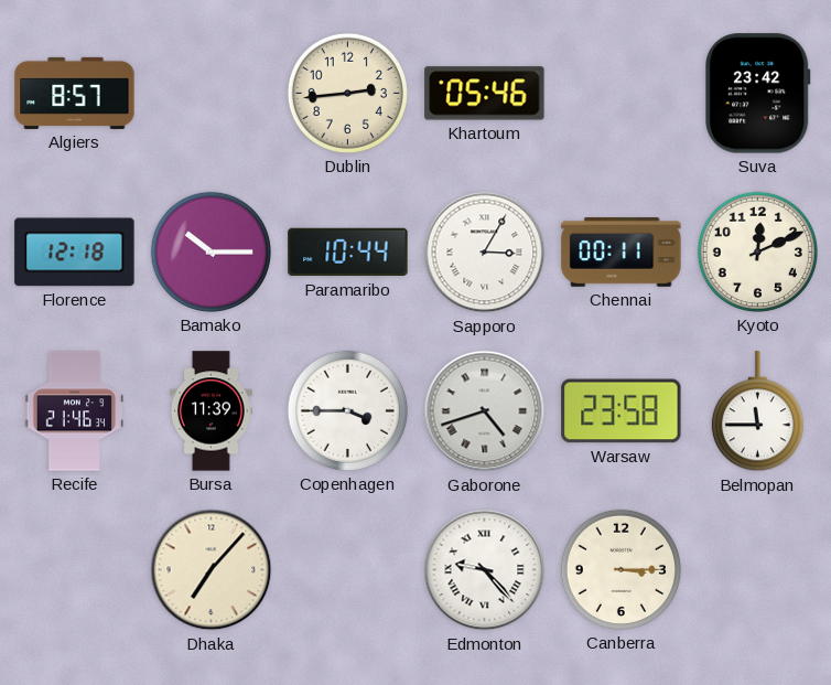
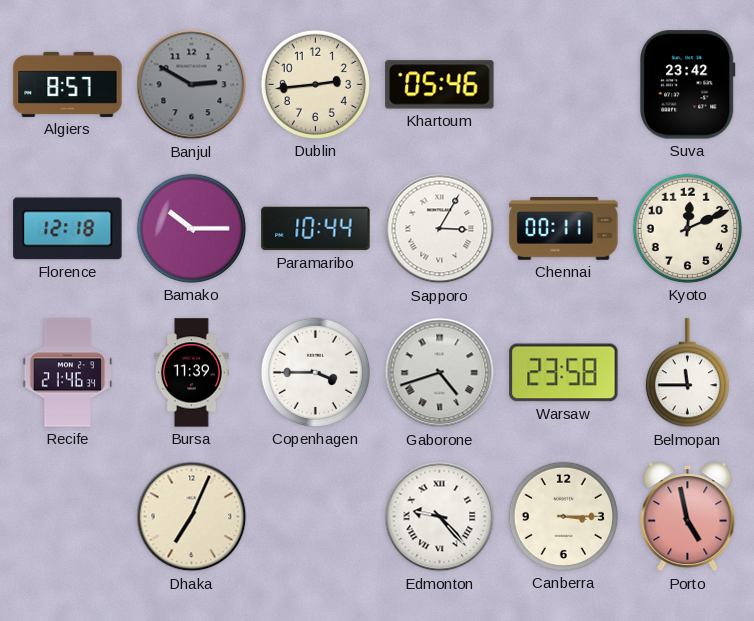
Banjul: none -> 2:50
Dhaka: 7:07 -> 7:04
Porto: none -> 4:58
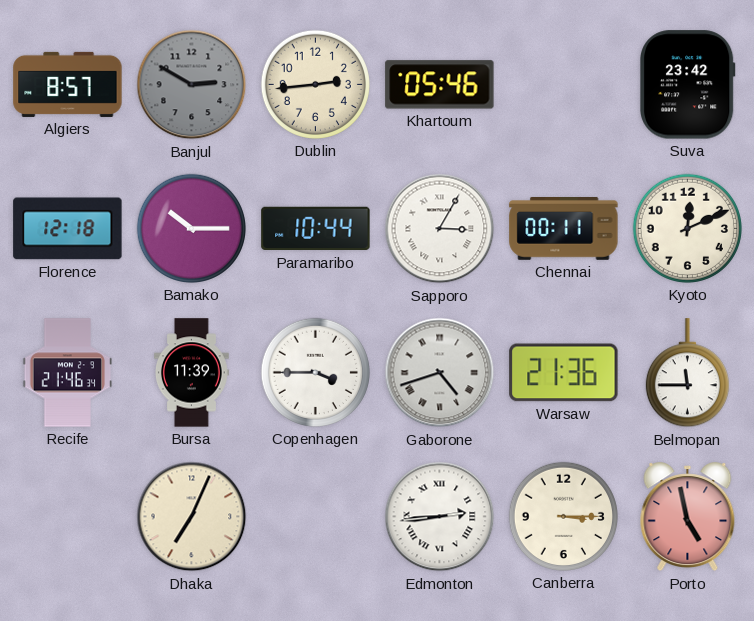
Warsaw: 23:58 -> 21:36
Edmonton: 9:23 -> 2:44
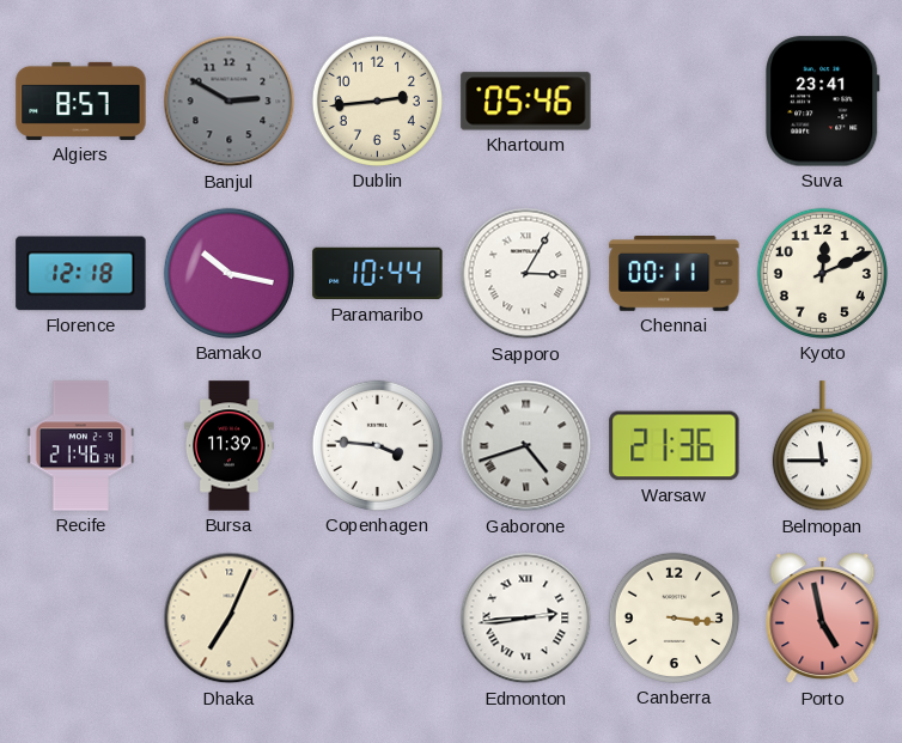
Suva: 23:42 -> 23:41
Bamako: 10:15 -> 10:17
Copenhagen: 3:45 -> 3:46
Canberra: 3:15 -> 3:16
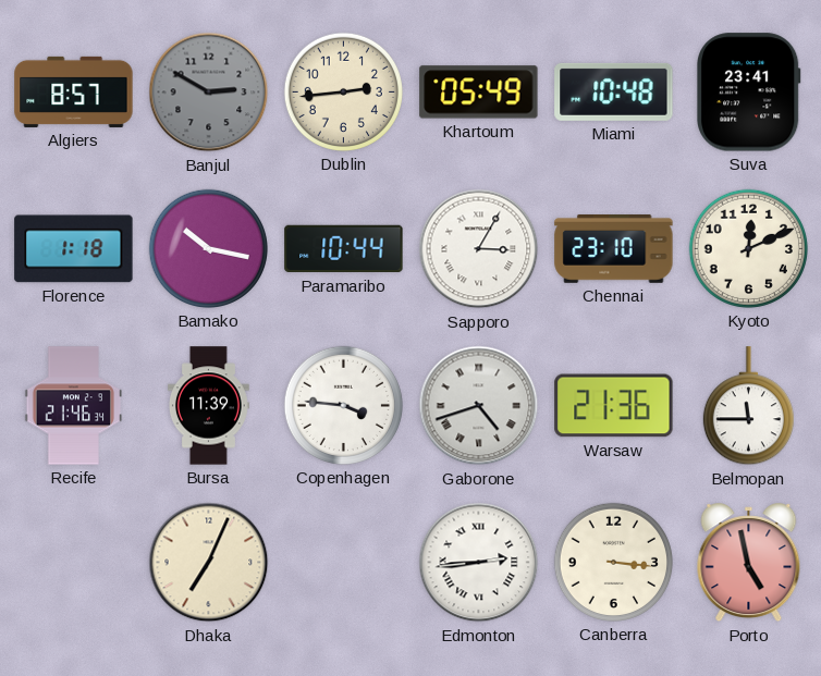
Khartoum: 05:46 -> 05:49
Miami: none -> 10:48
Florence: 12:18 -> 1:18
Chennai: 00:11 -> 23:10
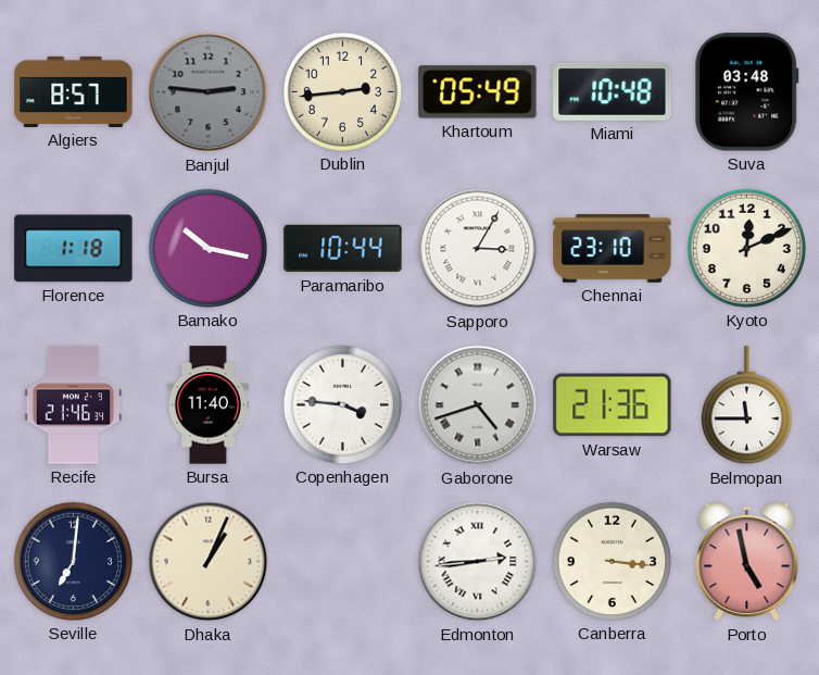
Banjul: 2:50 -> 2:46
Suva: 23:41 -> 03:48
Bursa: 11:39 -> 11:40
Seville: none -> 7:01
Dhaka: 7:04 -> 1:04
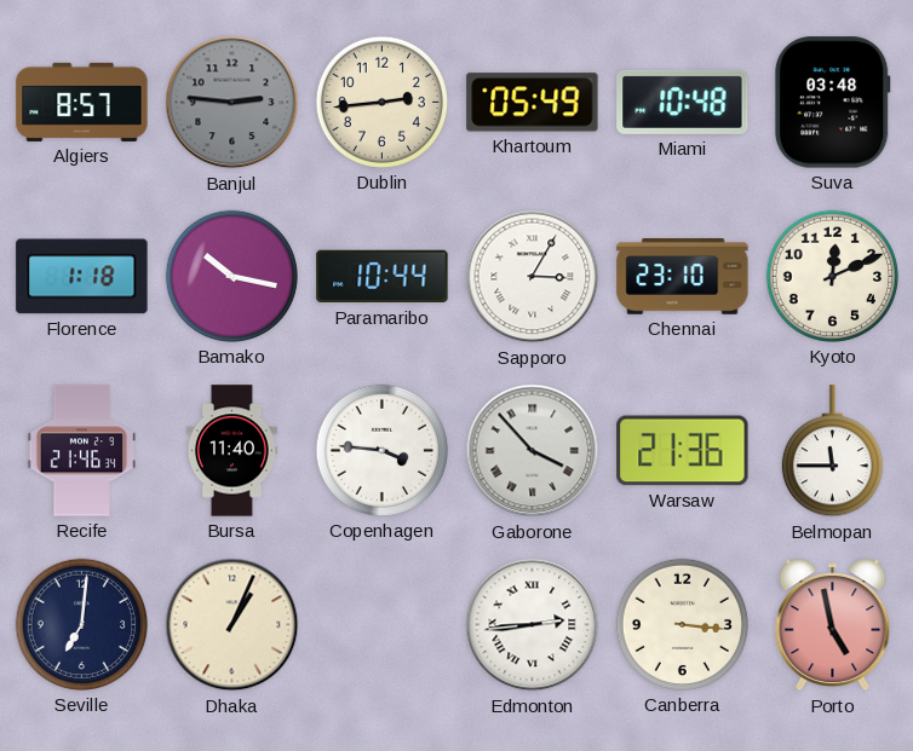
Gaborone: 4:42 -> 3:53
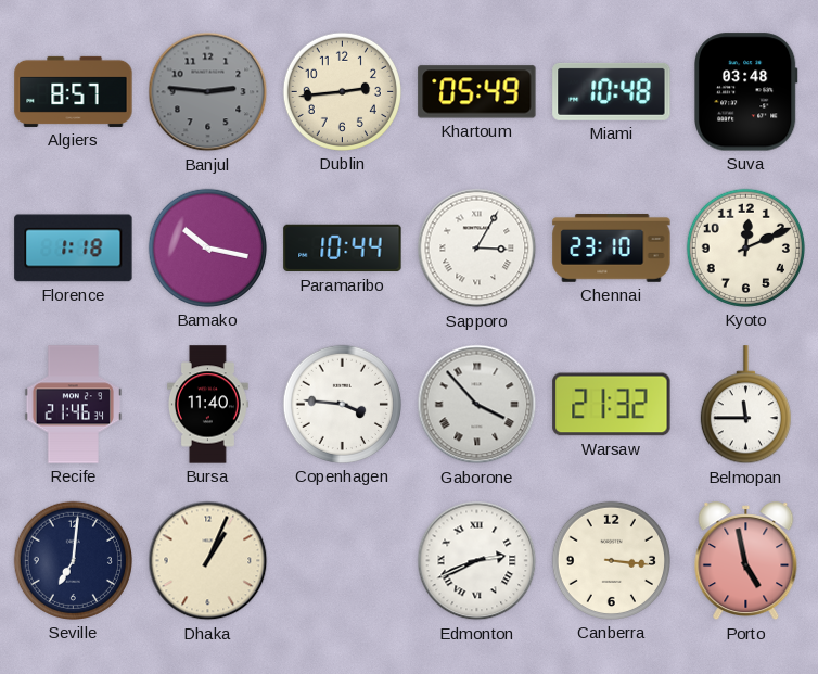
Warsaw: 21:36 -> 21:32
Edmonton: 2:44 -> 2:41
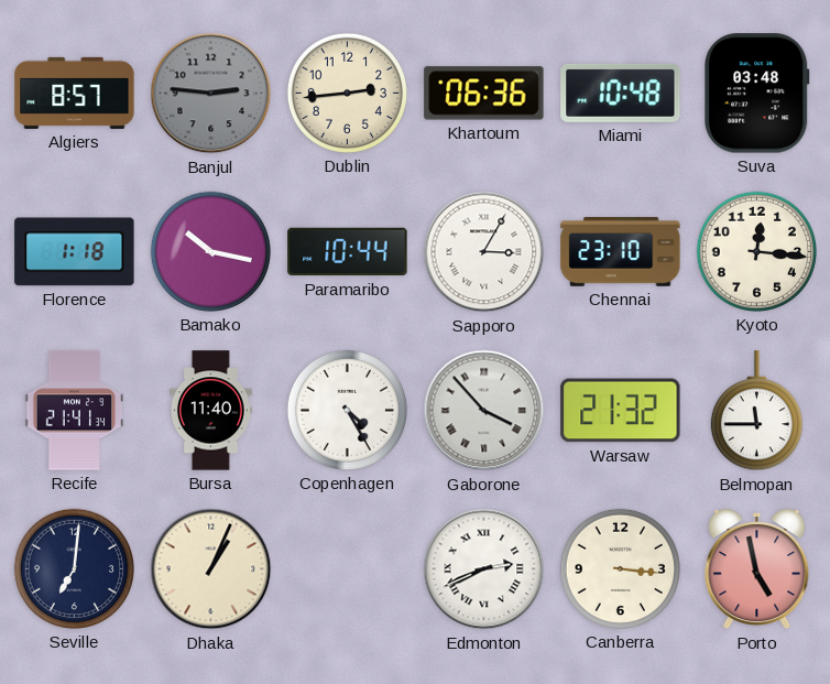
Khartoum: 05:49 -> 06:36
Kyoto: 12:11 -> 12:16
Recife: 21:46 -> 21:41
Copenhagen: 3:46 -> 4:25
